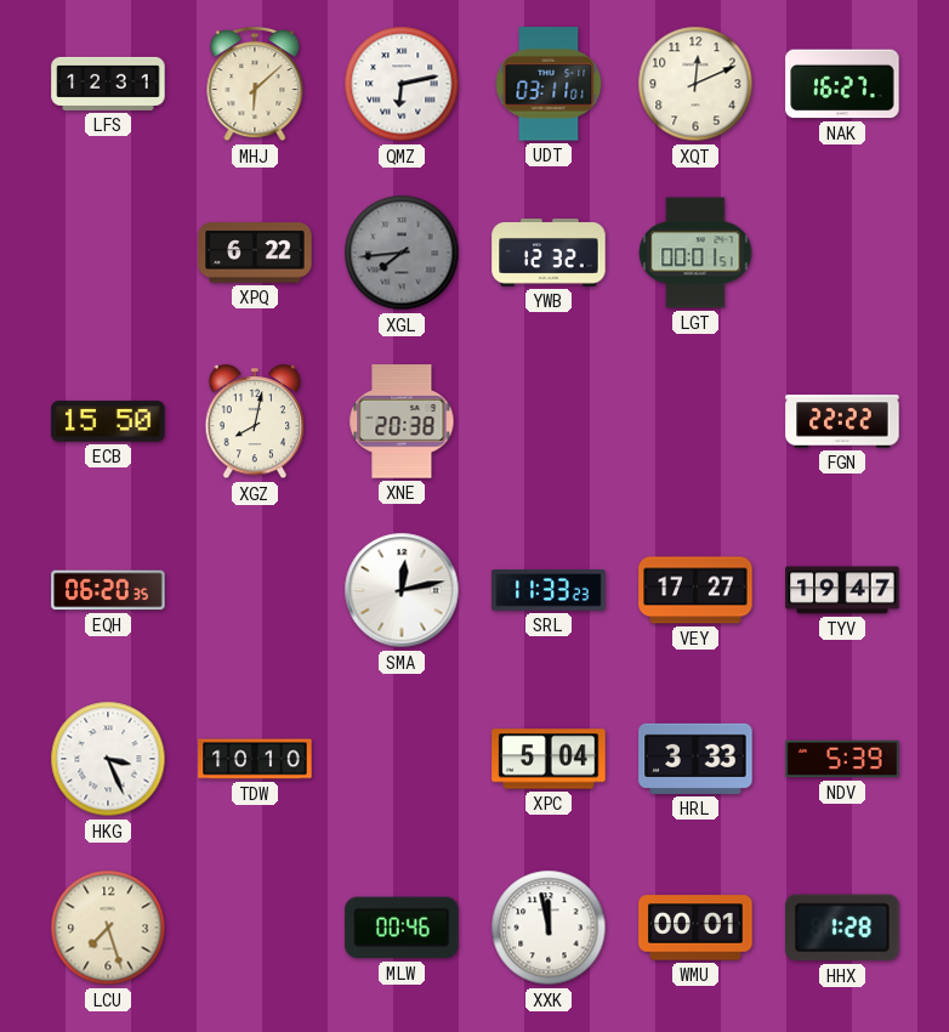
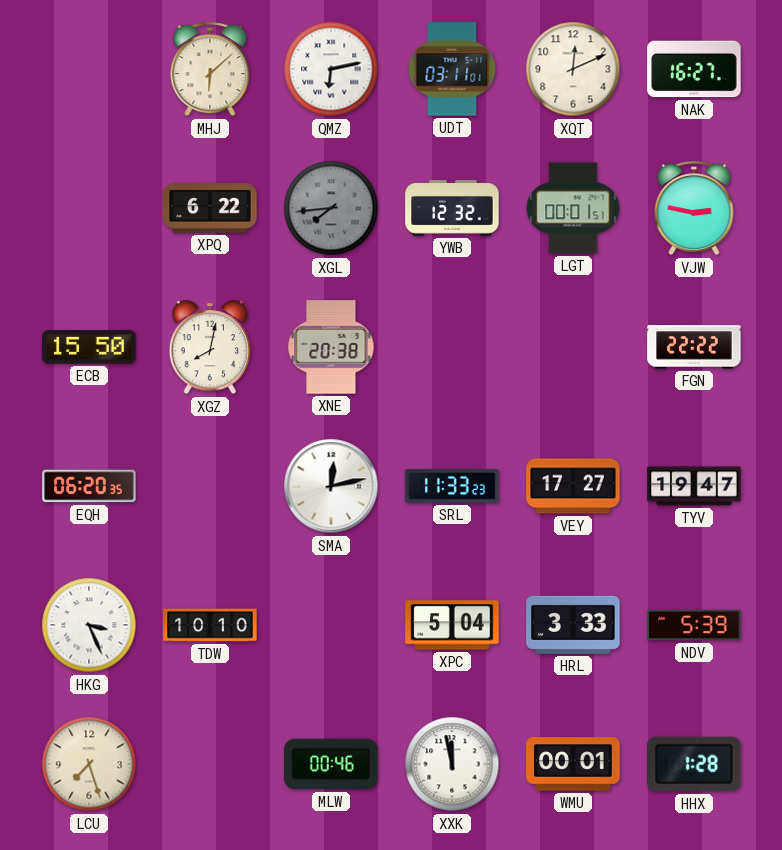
LFS: 12:31 -> none
VJW: none -> 2:47
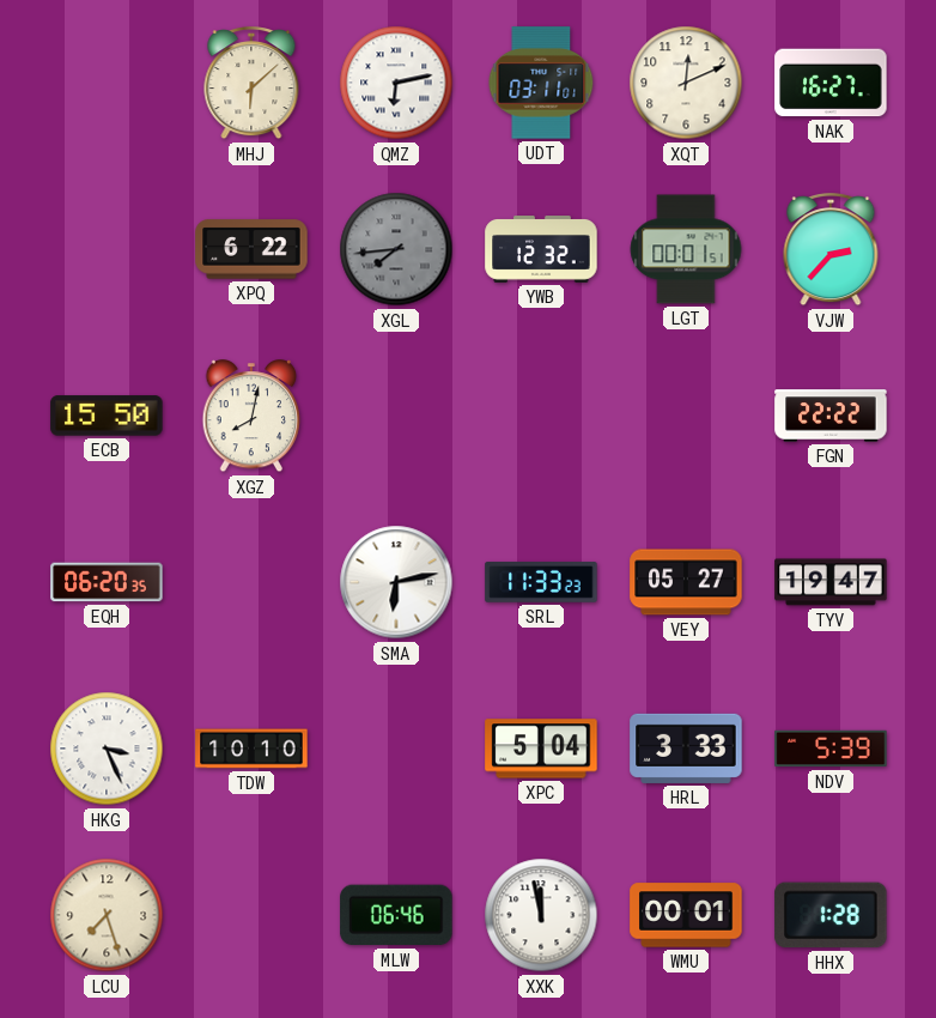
VJW: 2:47 -> 2:37
XNE: 20:38 -> none
SMA: 12:13 -> 6:13
VEY: 17:27 -> 05:27
MLW: 00:46 -> 06:46
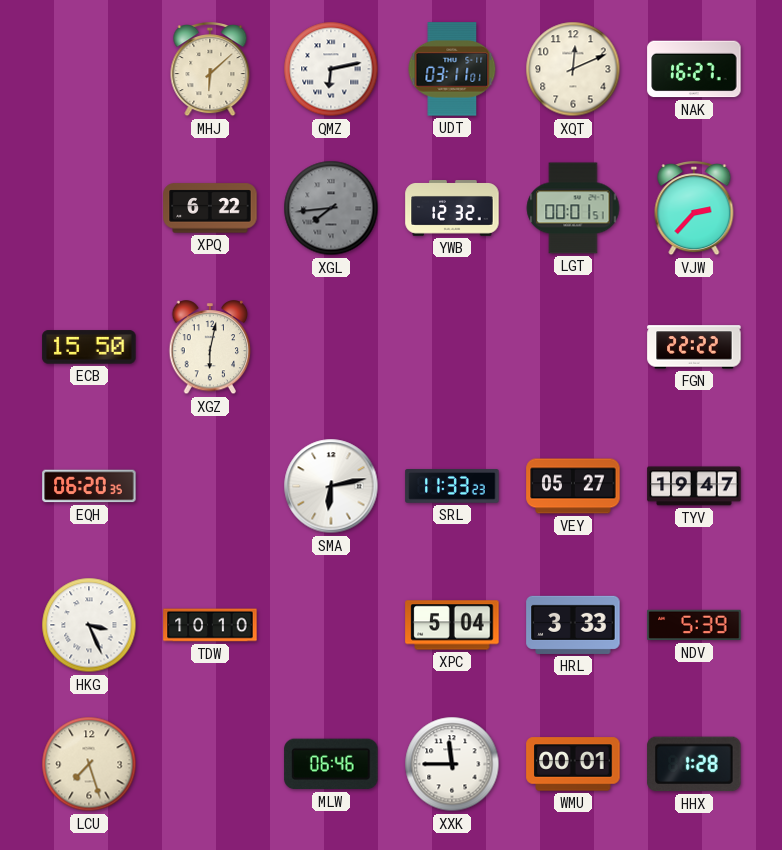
XGZ: 8:02 -> 6:02
XXK: 11:58 -> 11:45
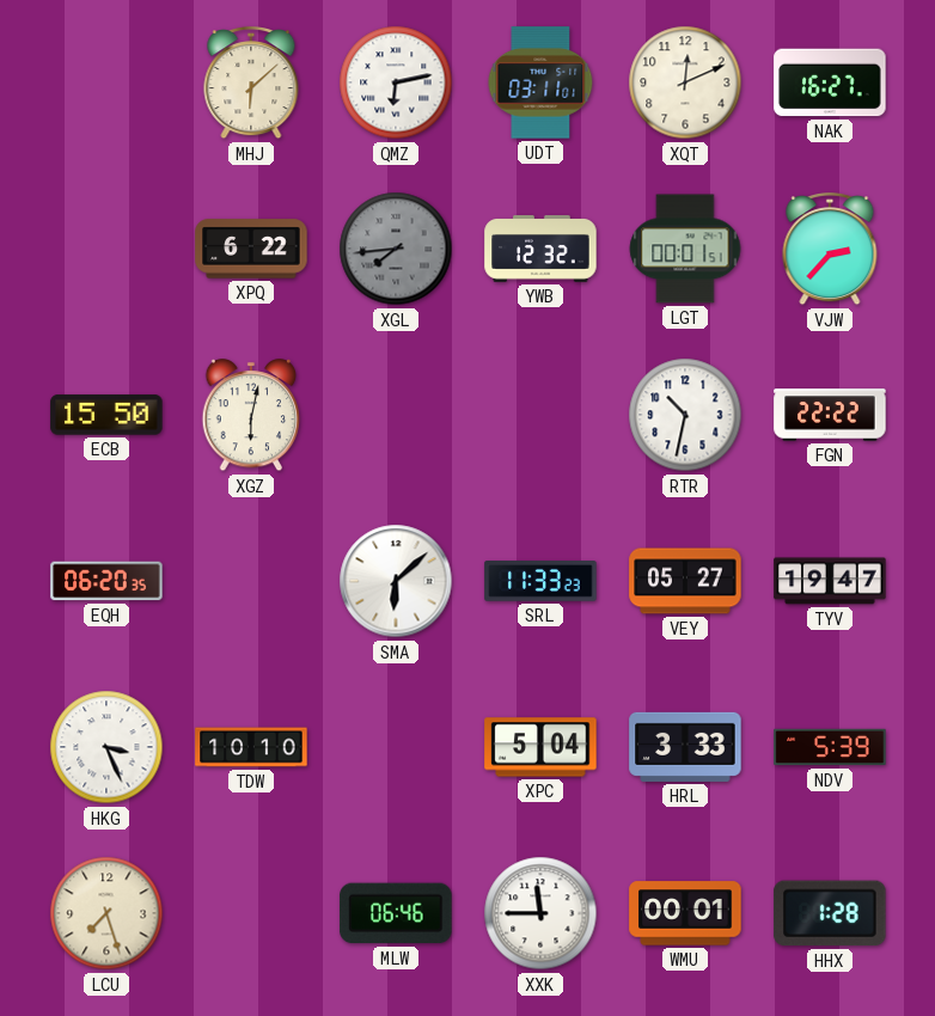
RTR: none -> 10:32
SMA: 6:13 -> 6:08
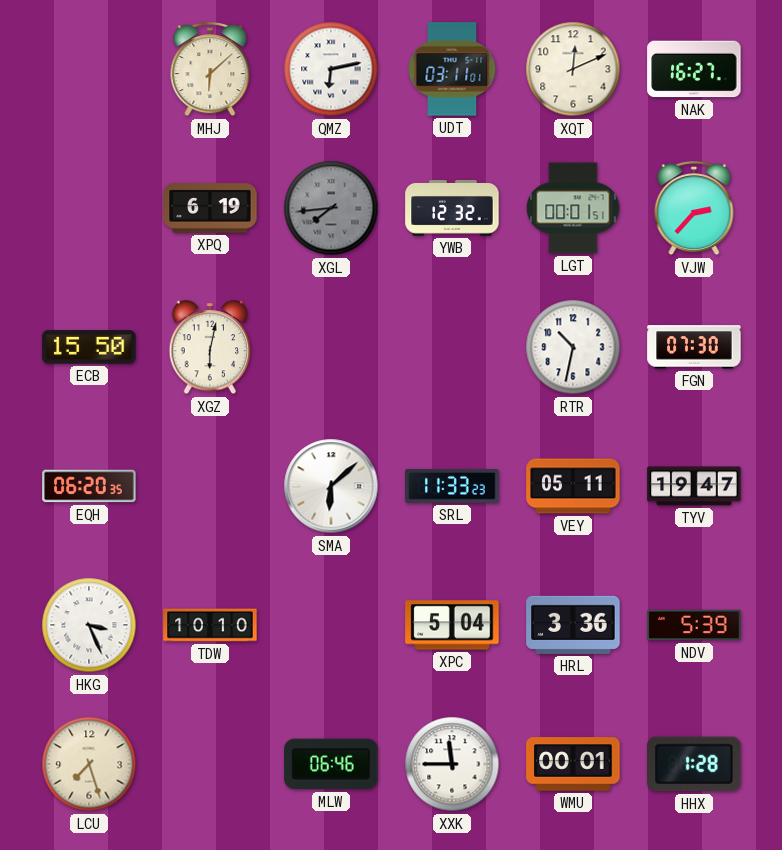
XPQ: 6:22 -> 6:19
FGN: 22:22 -> 07:30
VEY: 05:27 -> 05:11
HRL: 3:33 -> 3:36
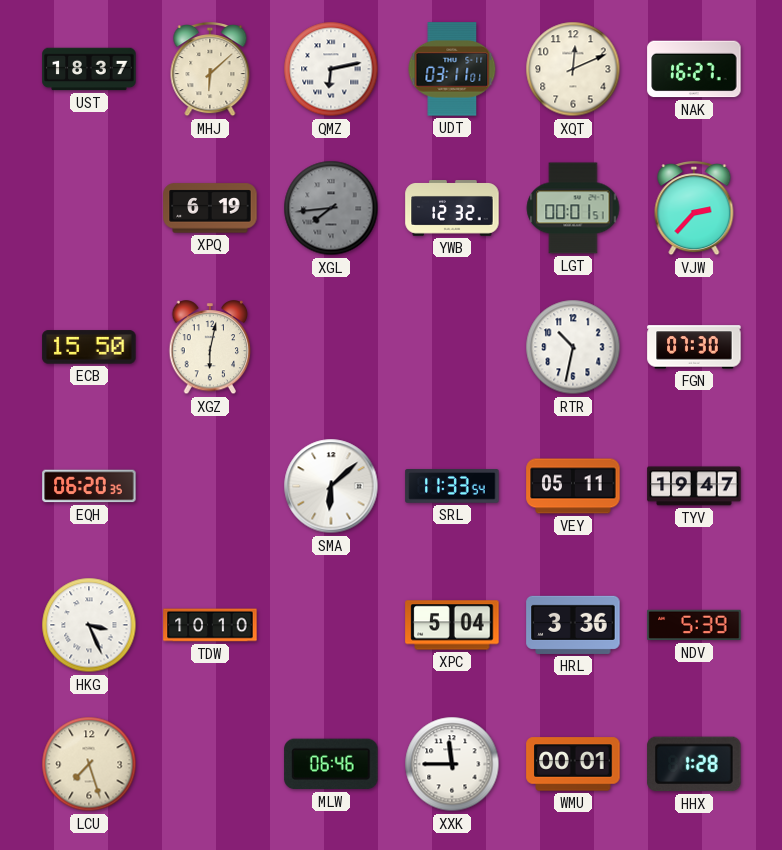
UST: none -> 18:37
SRL: 11:33:23 -> 11:33:54
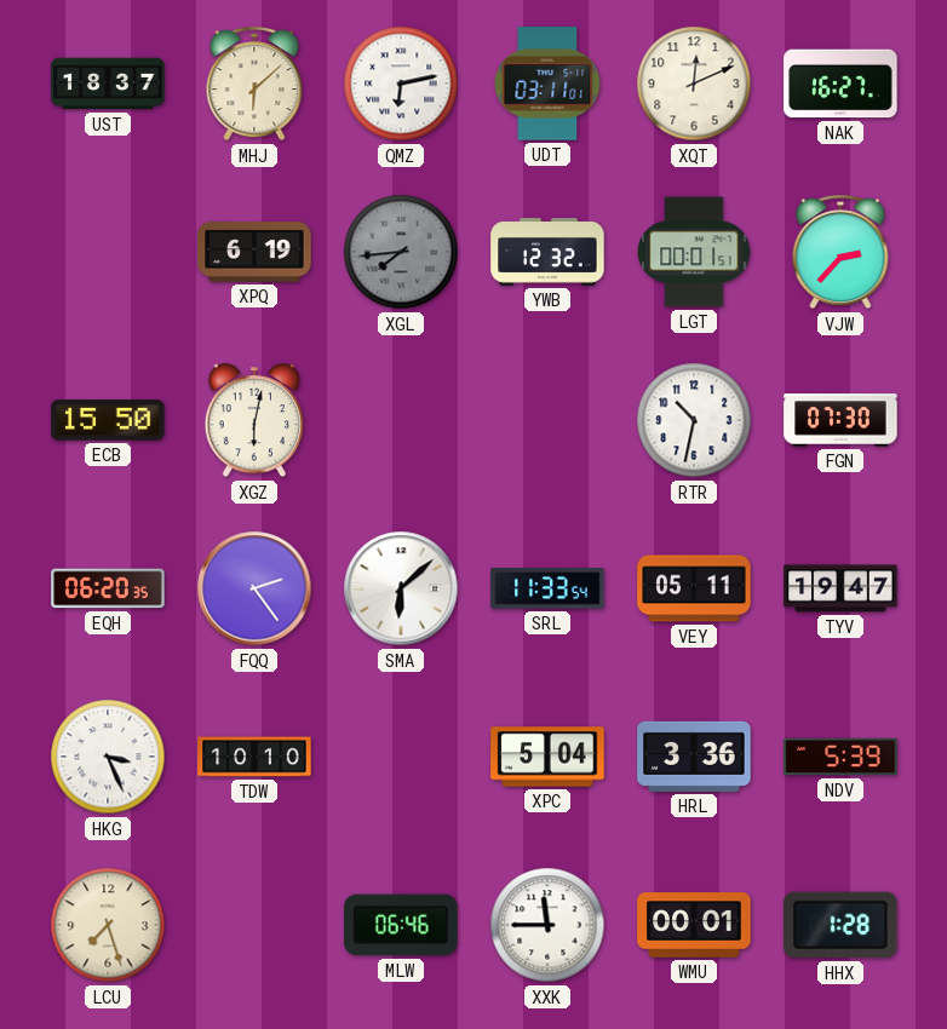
FQQ: none -> 2:24
